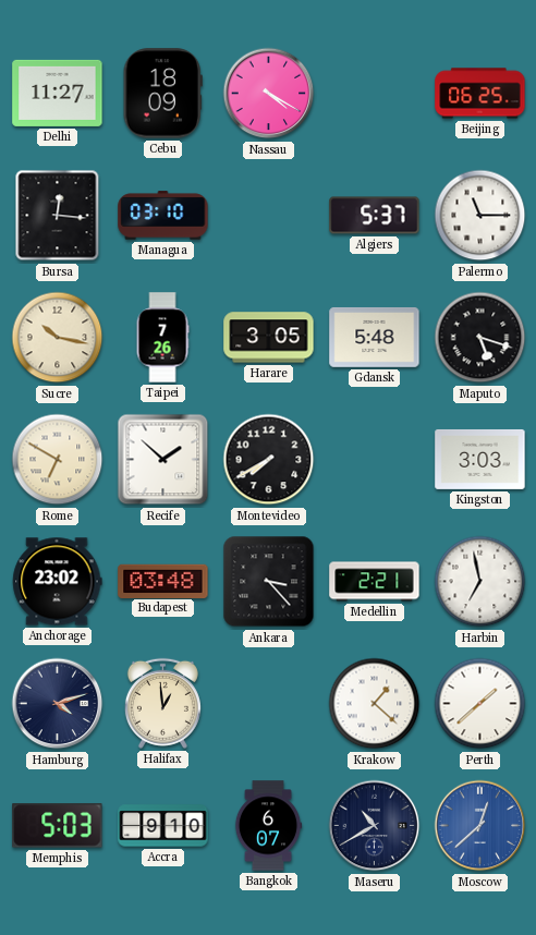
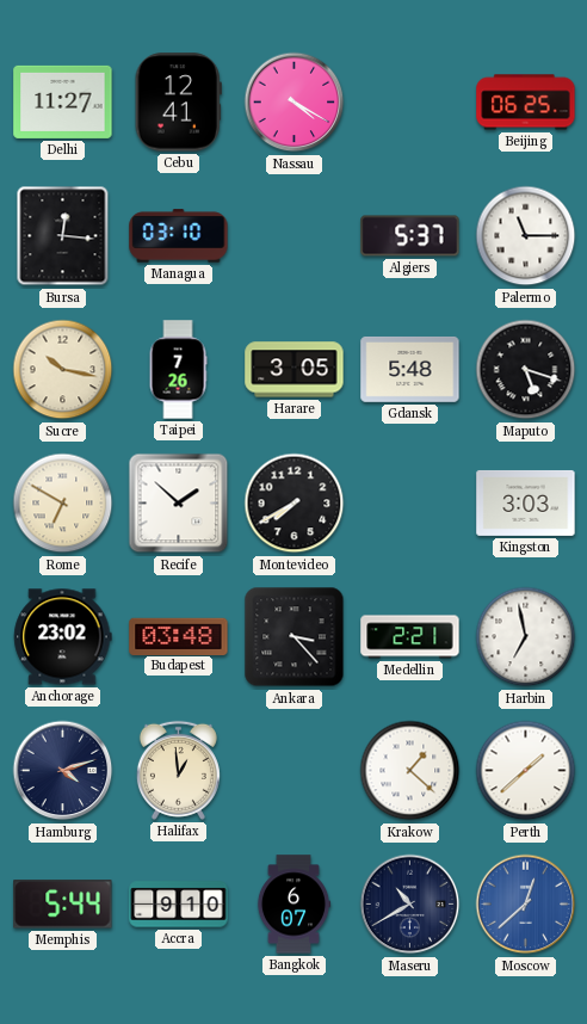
Cebu: 18:09 -> 12:41
Memphis: 5:03 -> 5:44
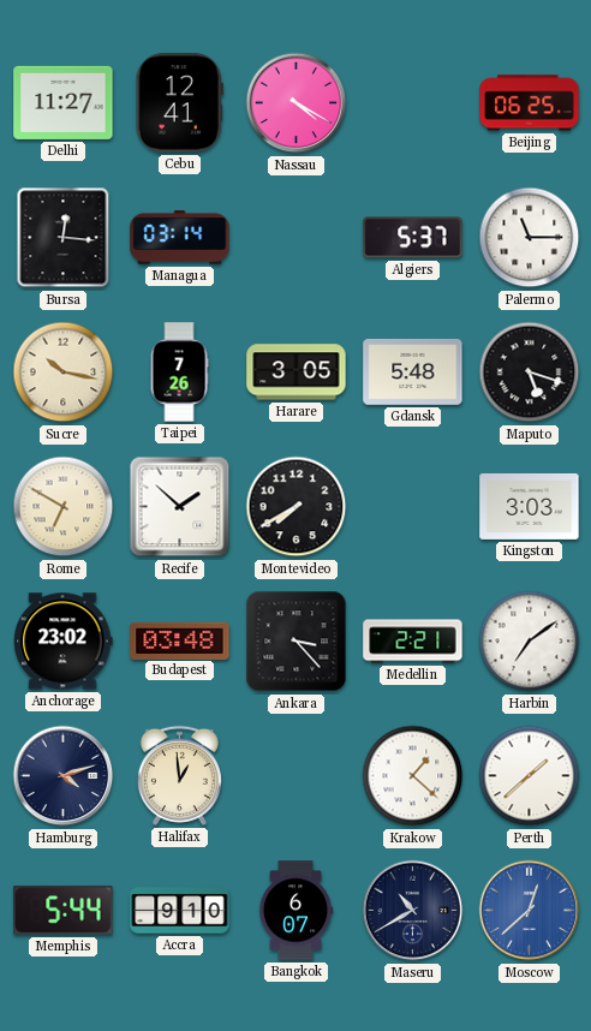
Managua: 03:10 -> 03:14
Harbin: 6:58 -> 7:09
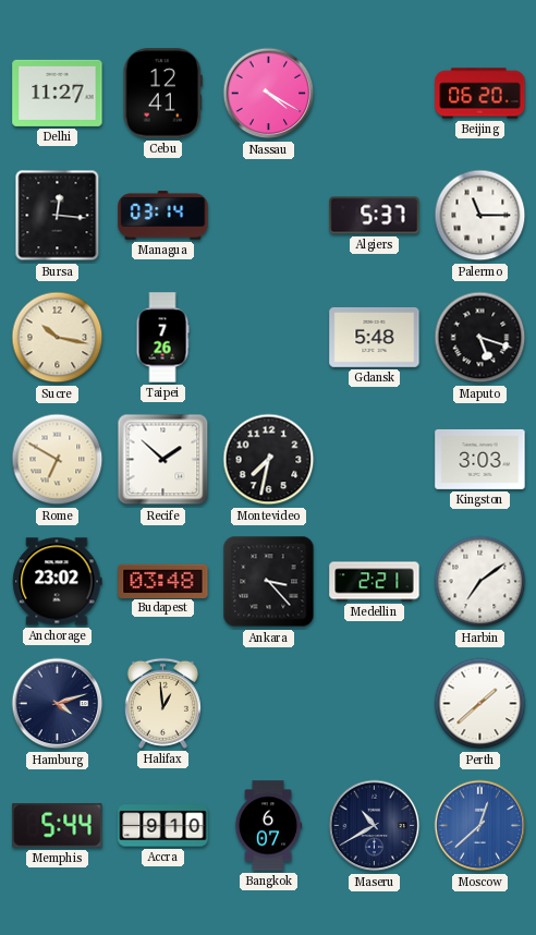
Beijing: 06:25 -> 06:20
Harare: 3:05 -> none
Montevideo: 7:40 -> 7:32
Krakow: 1:22 -> none
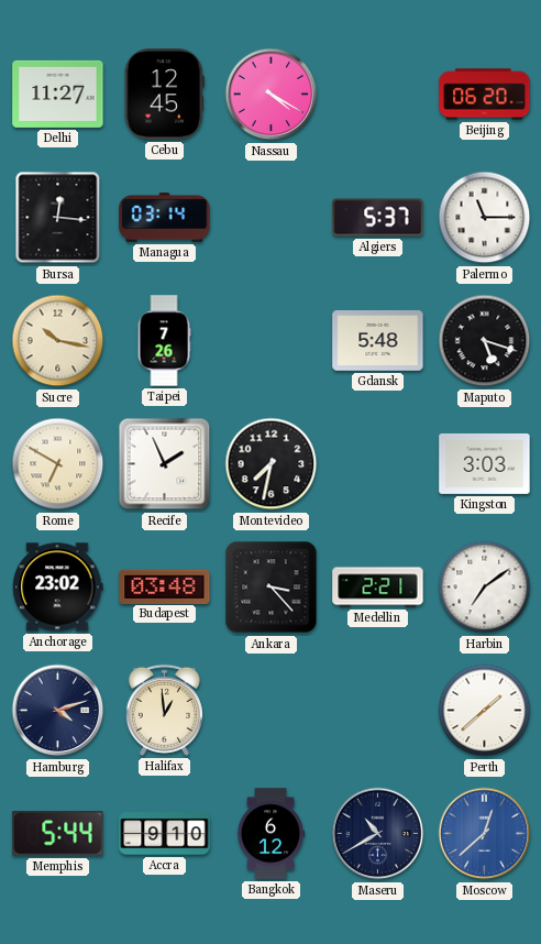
Cebu: 12:41 -> 12:45
Recife: 1:52 -> 1:56
Bangkok: 6:07 -> 6:12
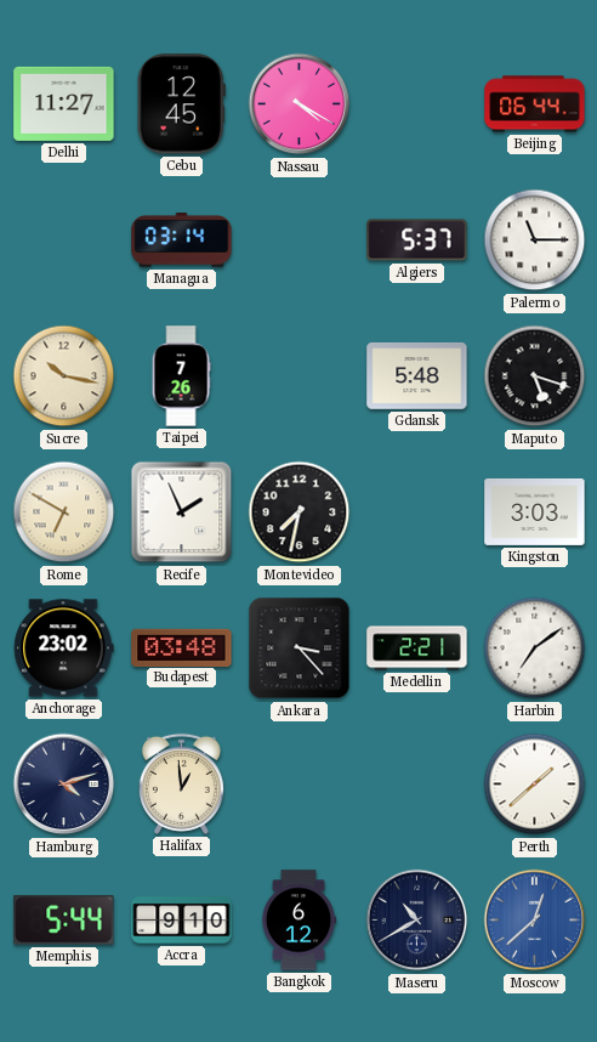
Beijing: 06:20 -> 06:44
Bursa: 12:16 -> none
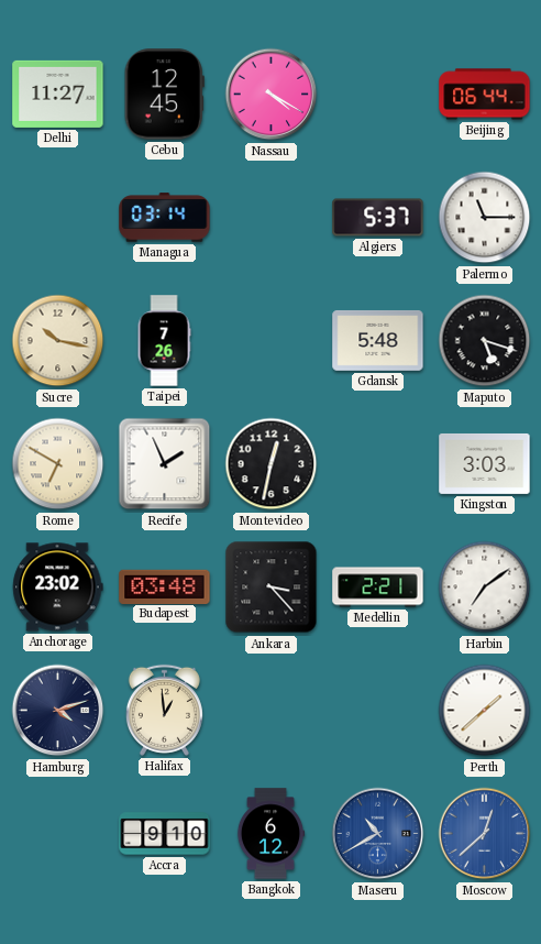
Montevideo: 7:32 -> 12:32
Memphis: 5:44 -> none
Maseru dial: navy -> blue
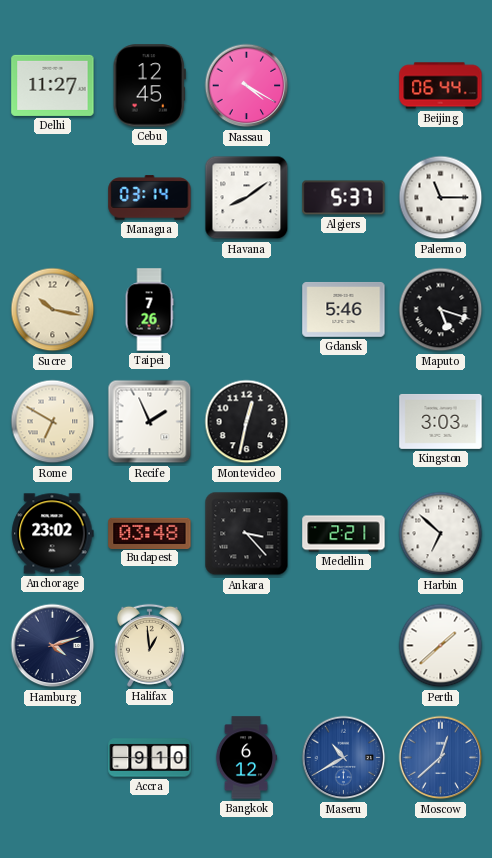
Havana: none -> 8:09
Gdansk: 5:48 -> 5:46
Harbin: 7:09 -> 6:52
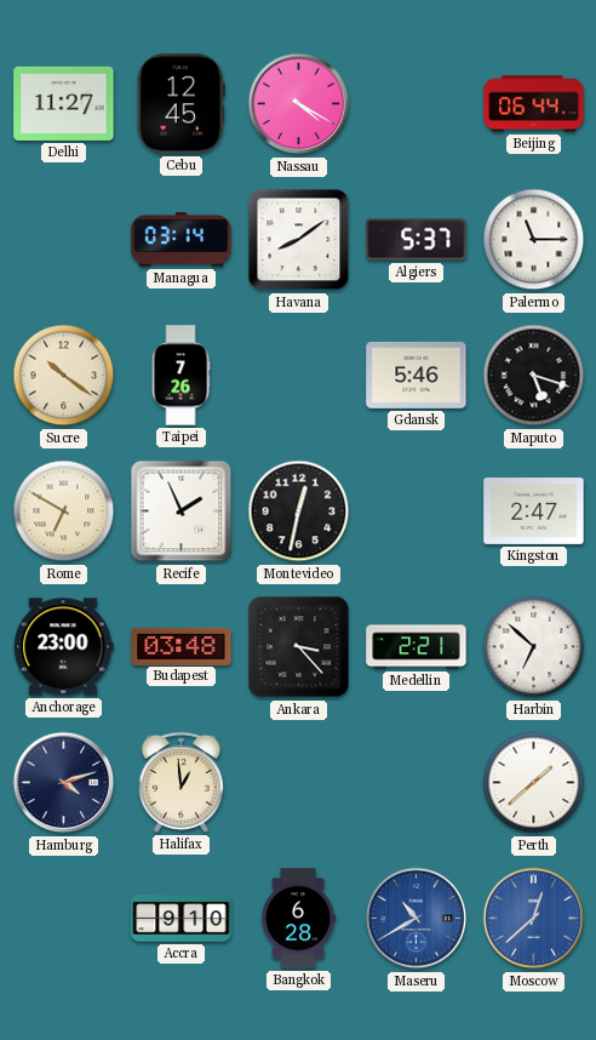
Sucre: 10:17 -> 10:21
Kingston: 3:03 -> 2:47
Anchorage: 23:02 -> 23:00
Bangkok: 6:12 -> 6:28
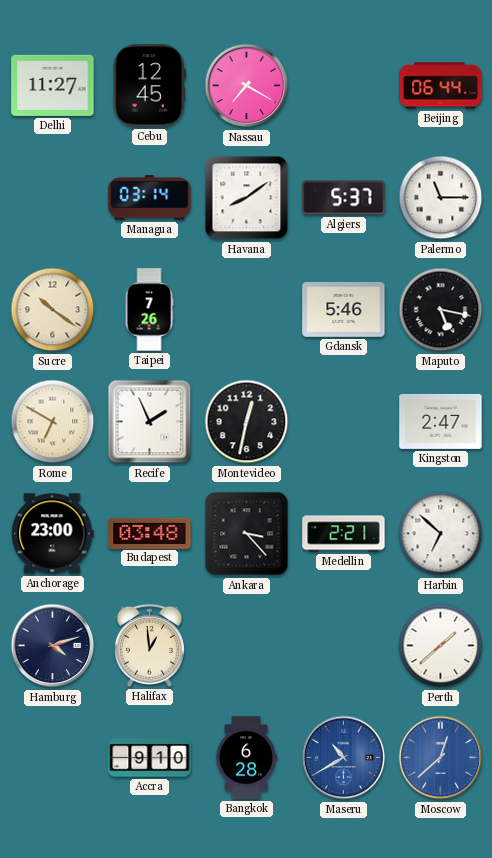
Nassau: 4:20 -> 7:20
Maputo: 5:18 -> 5:17
